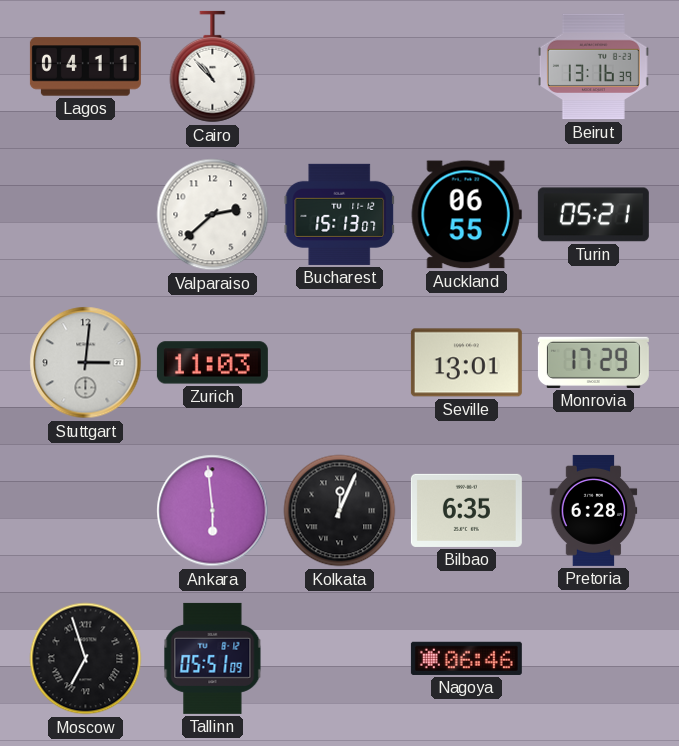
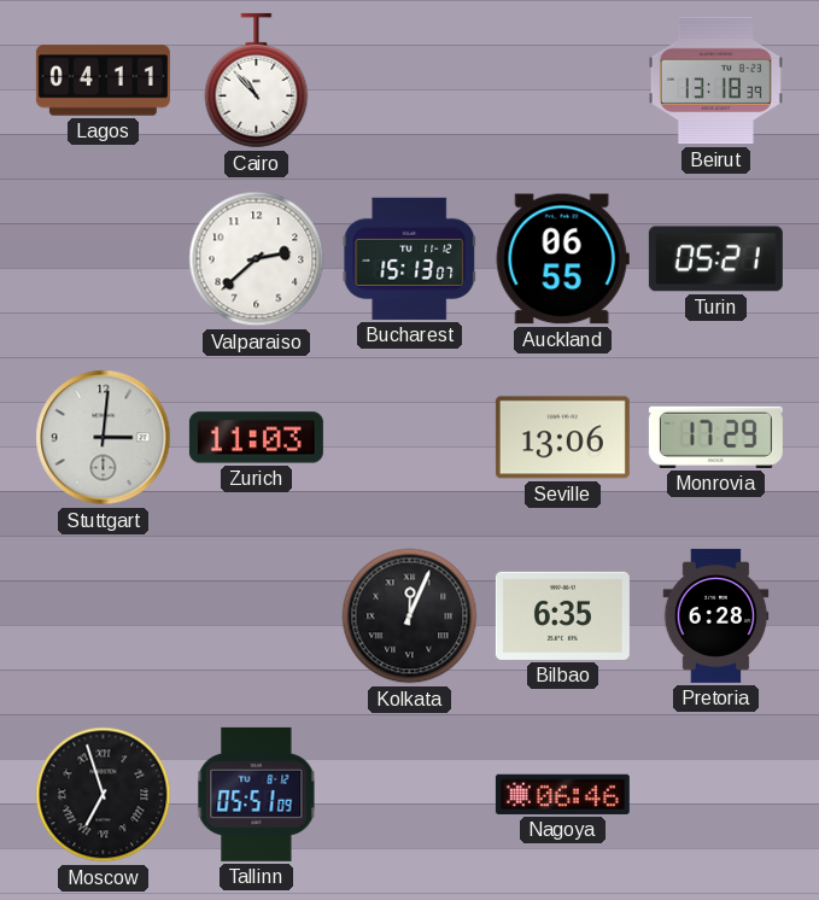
Beirut: 13:16 -> 13:18
Seville: 13:01 -> 13:06
Ankara: 5:59 -> none
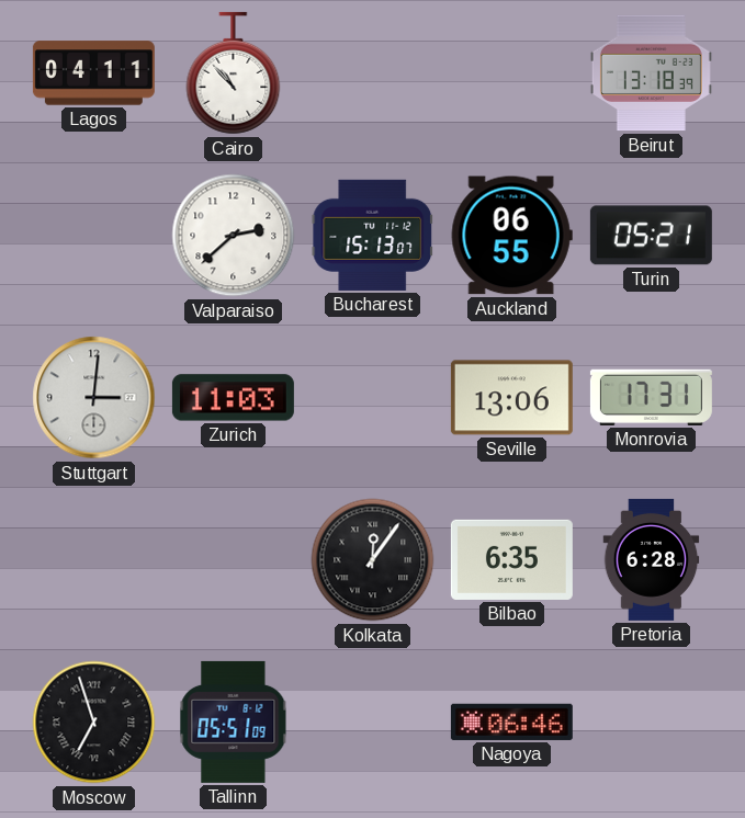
Monrovia: 17:29 -> 17:31
Kolkata: 12:04 -> 12:06
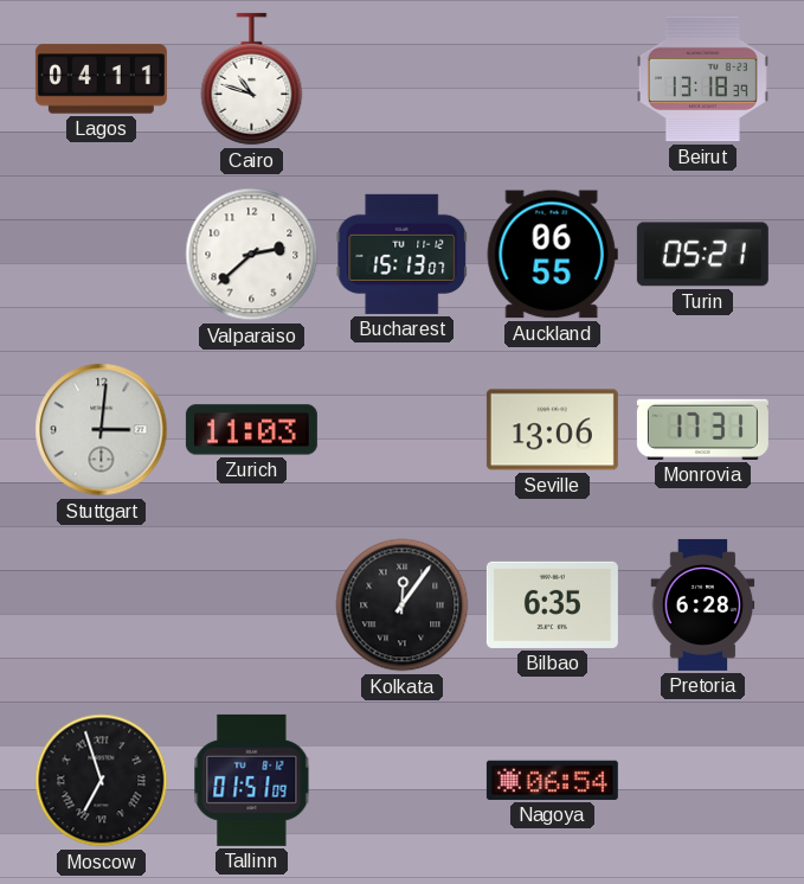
Cairo: 10:53 -> 10:48
Tallinn: 05:51 -> 01:51
Nagoya: 06:46 -> 06:54
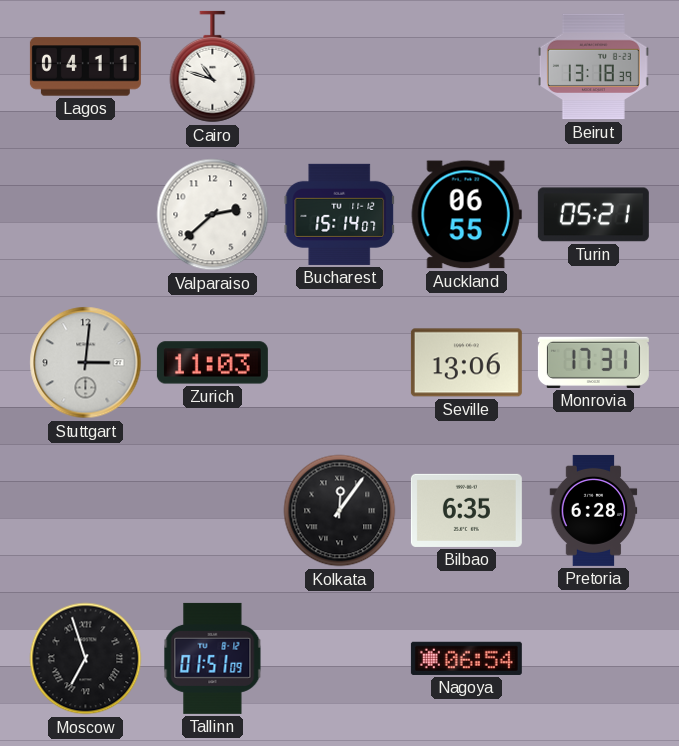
Bucharest: 15:13 -> 15:14
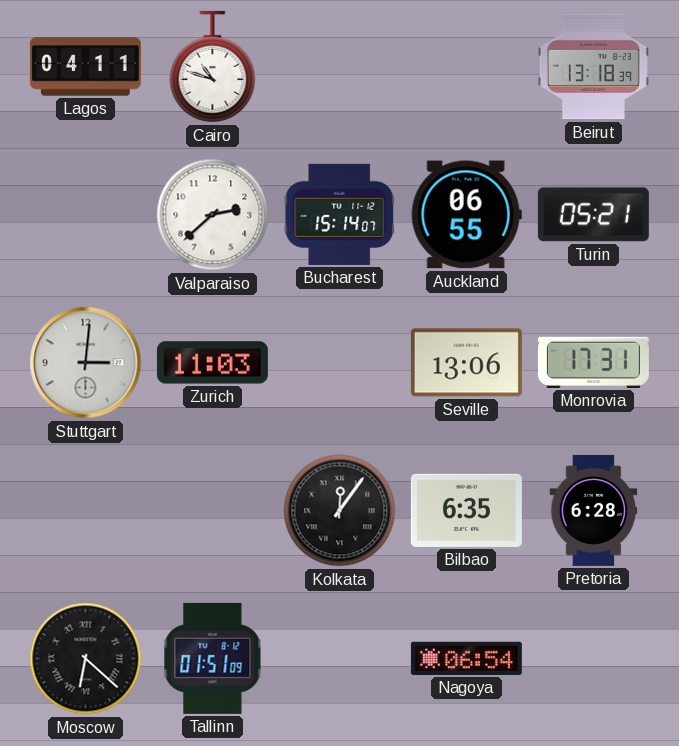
Moscow: 6:57 -> 6:22
